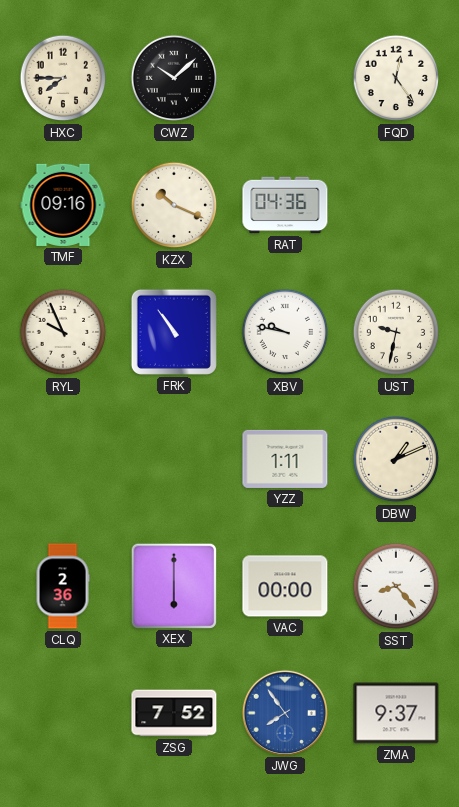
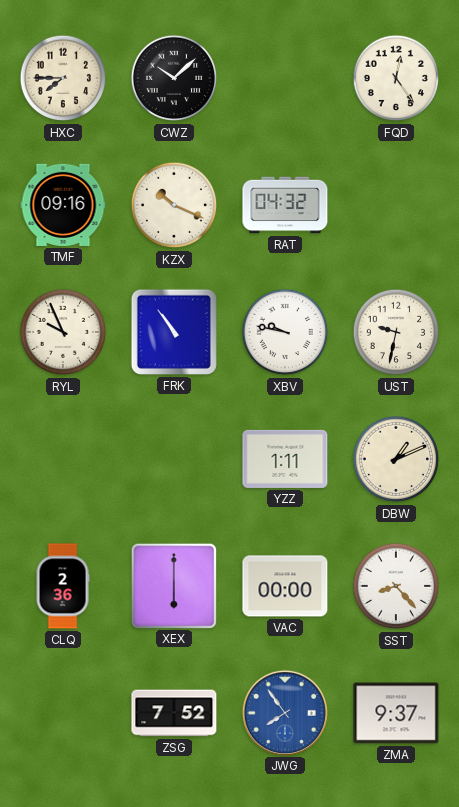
RAT: 04:36 -> 04:32
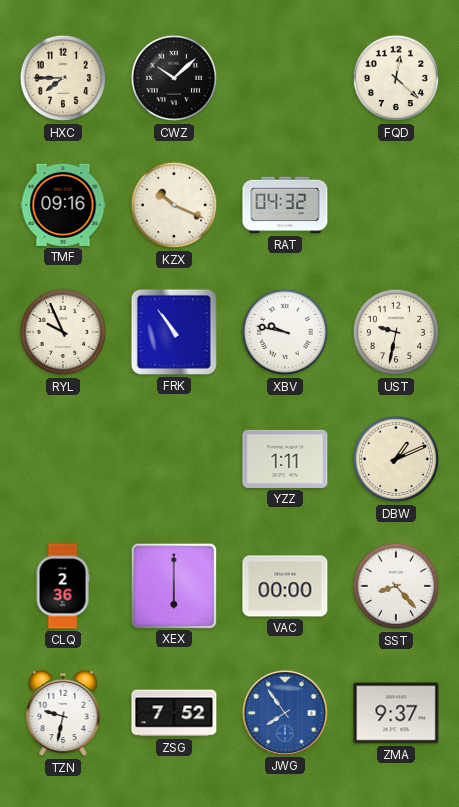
FQD: 12:24 -> 12:22
TZN: none -> 9:32
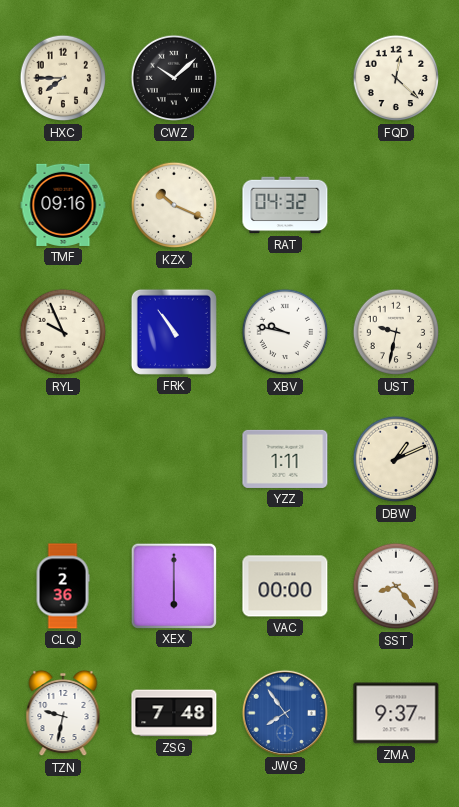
ZSG: 7:52 -> 7:48
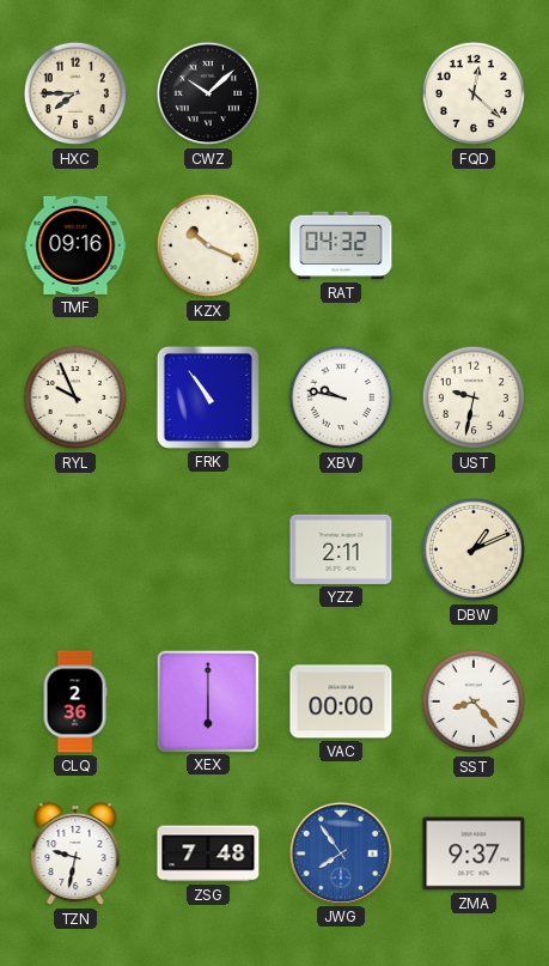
YZZ: 1:11 -> 2:11
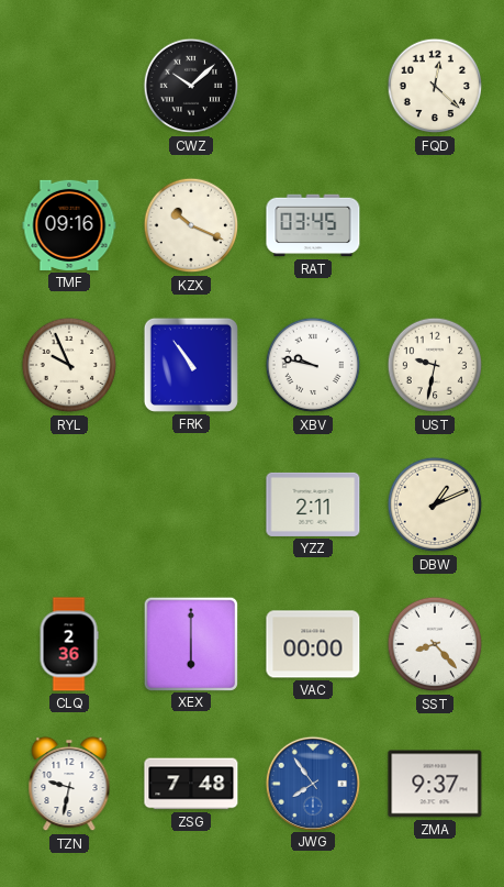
HXC: 7:45 -> none
RAT: 04:32 -> 03:45
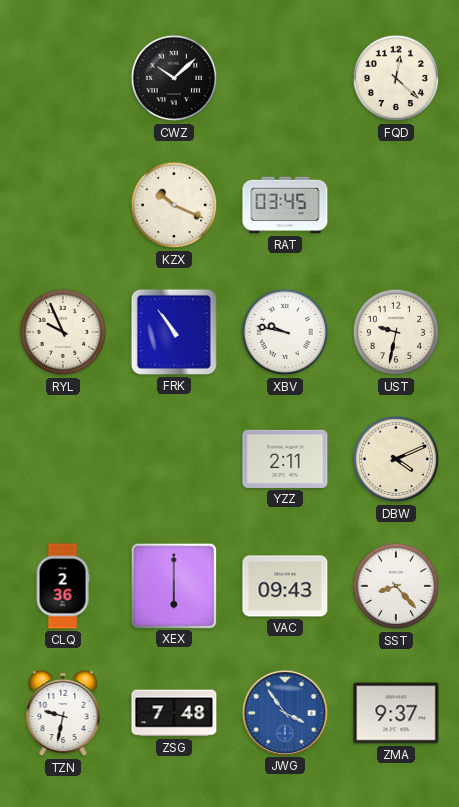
TMF: 09:16 -> none
DBW: 1:11 -> 4:11
VAC: 00:00 -> 09:43
JWG: 7:54 -> 3:54
